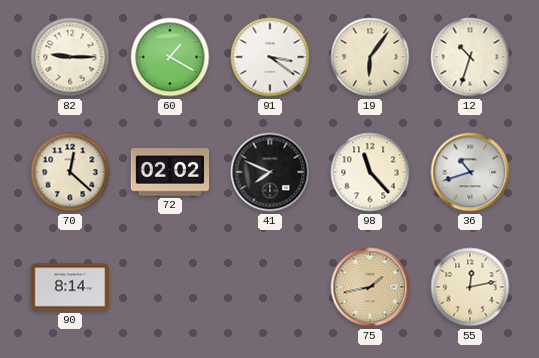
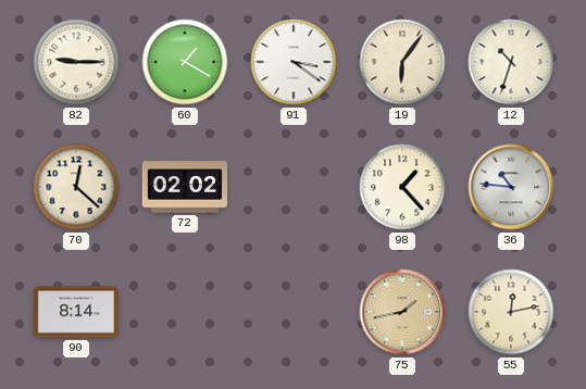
41: 7:49 -> none
98: 11:23 -> 1:23
36: 10:42 -> 10:46
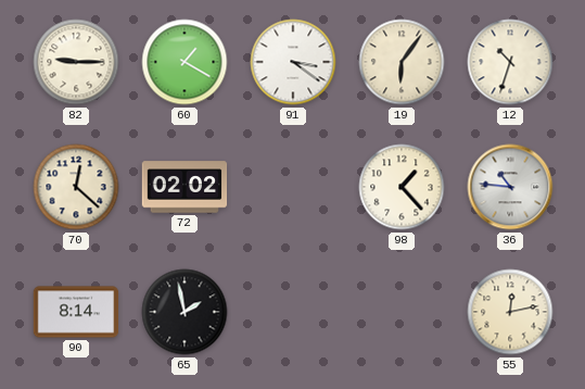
65: none -> 1:58
75: 1:43 -> none
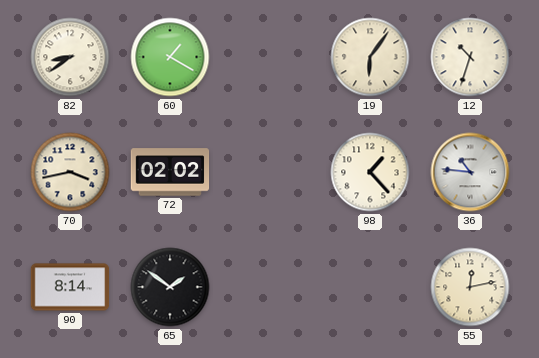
82: 9:15 -> 8:39
91: 3:21 -> none
70: 12:22 -> 3:43
65: 1:58 -> 1:51
